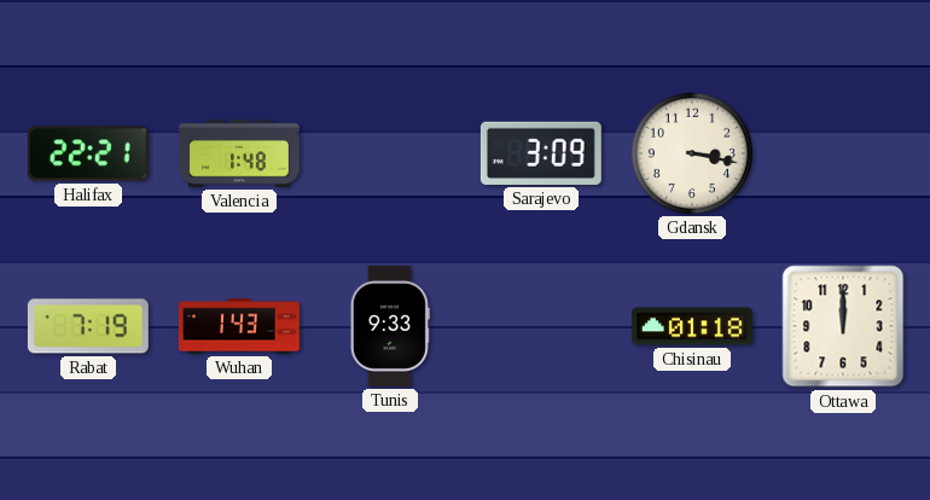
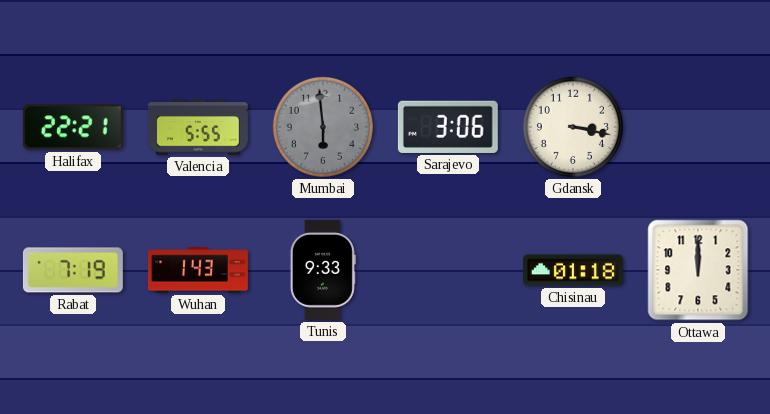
Valencia: 1:48 -> 5:55
Mumbai: none -> 5:59
Sarajevo: 3:09 -> 3:06
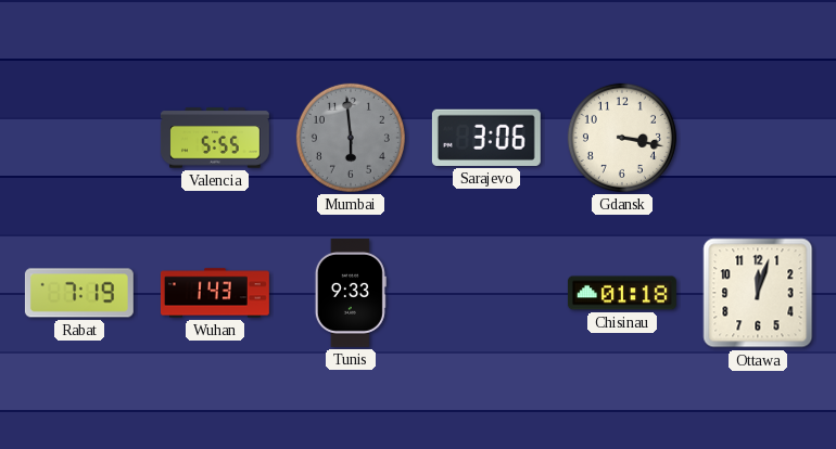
Halifax: 22:21 -> none
Ottawa: 12:00 -> 12:03
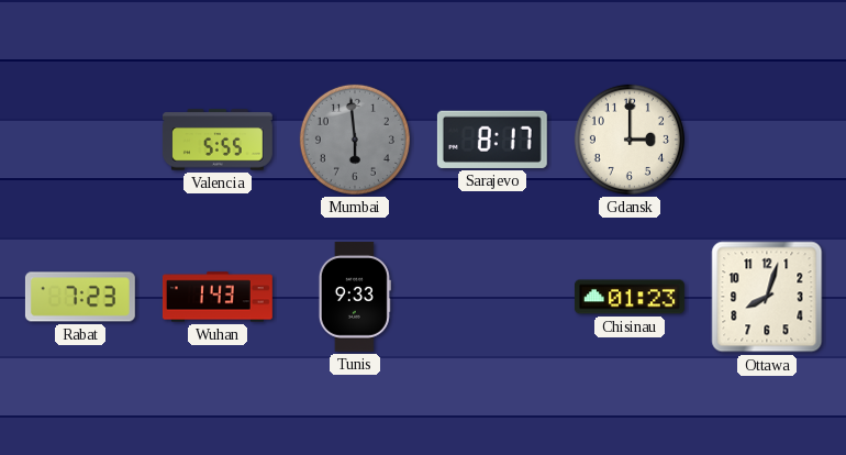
Sarajevo: 3:06 -> 8:17
Gdansk: 3:17 -> 3:00
Rabat: 7:19 -> 7:23
Chisinau: 01:18 -> 01:23
Ottawa: 12:03 -> 8:03
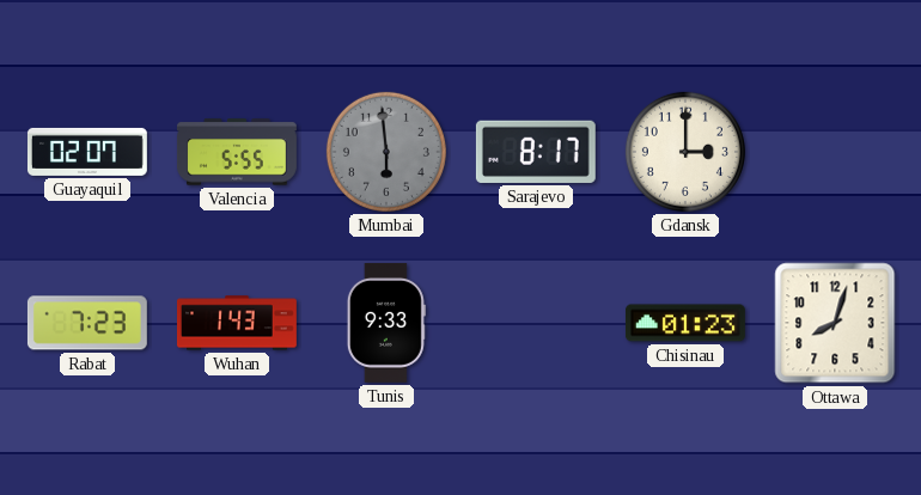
Guayaquil: none -> 02:07
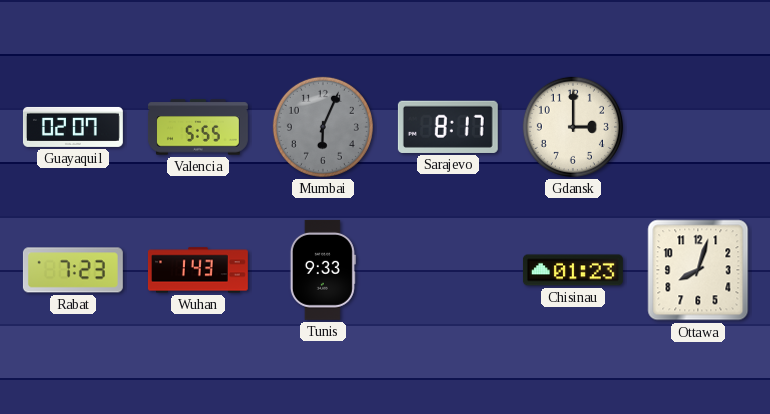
Mumbai: 5:59 -> 6:04
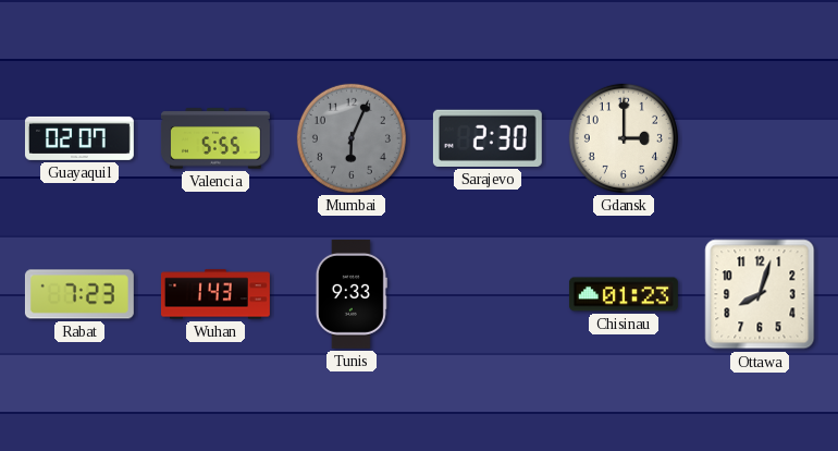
Sarajevo: 8:17 -> 2:30
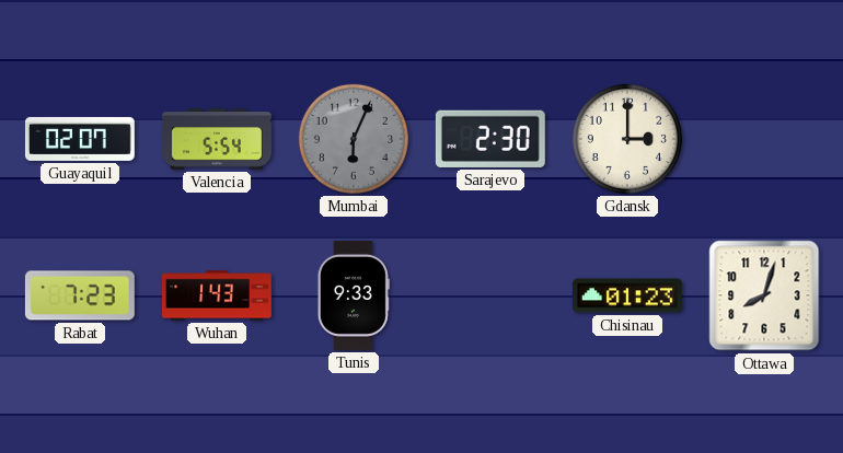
Valencia: 5:55 -> 5:54
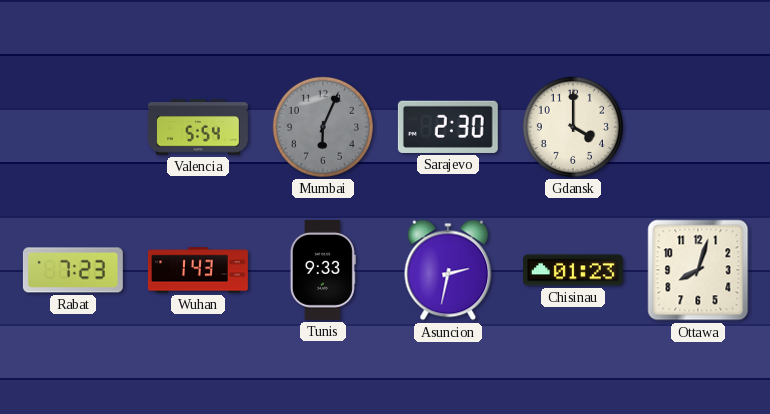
Guayaquil: 02:07 -> none
Gdansk: 3:00 -> 4:00
Asuncion: none -> 2:32
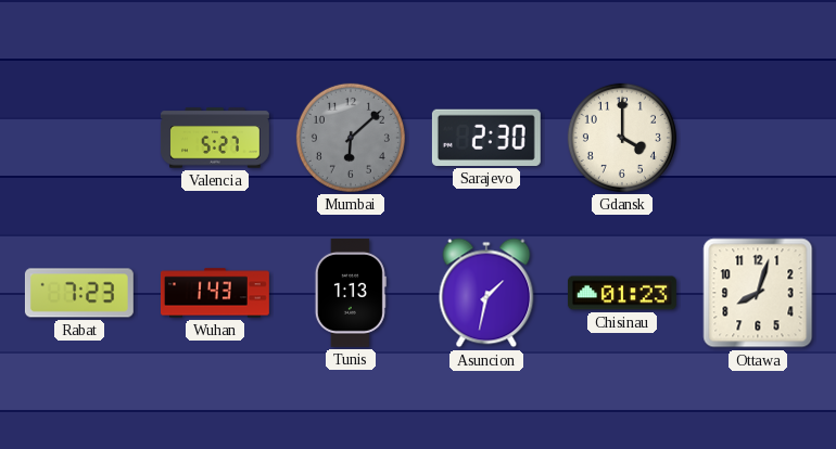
Valencia: 5:54 -> 5:27
Mumbai: 6:04 -> 6:08
Tunis: 9:33 -> 1:13
Asuncion: 2:32 -> 1:32
